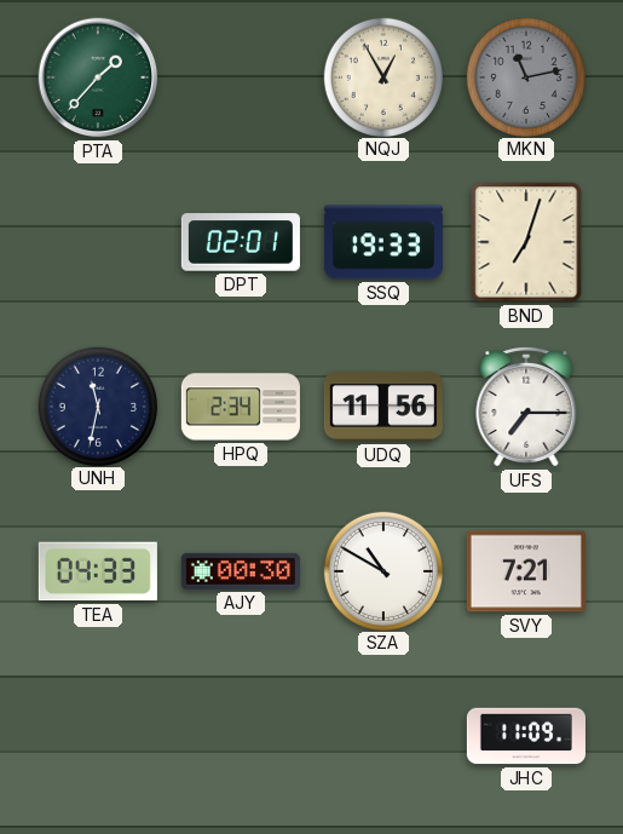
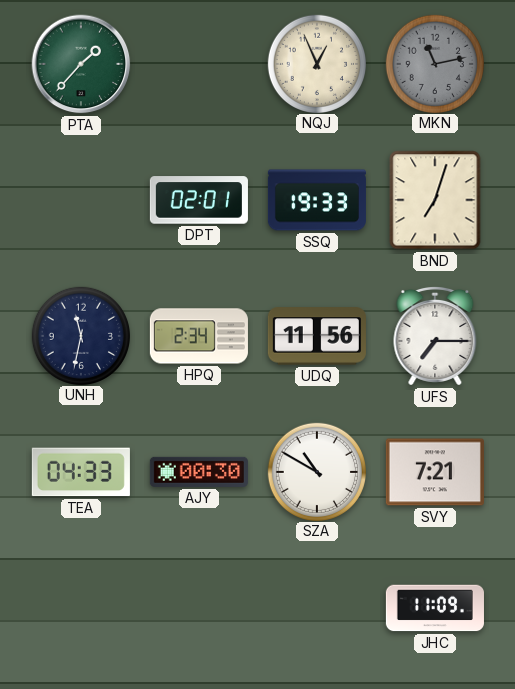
NQJ: 12:55 -> 12:56
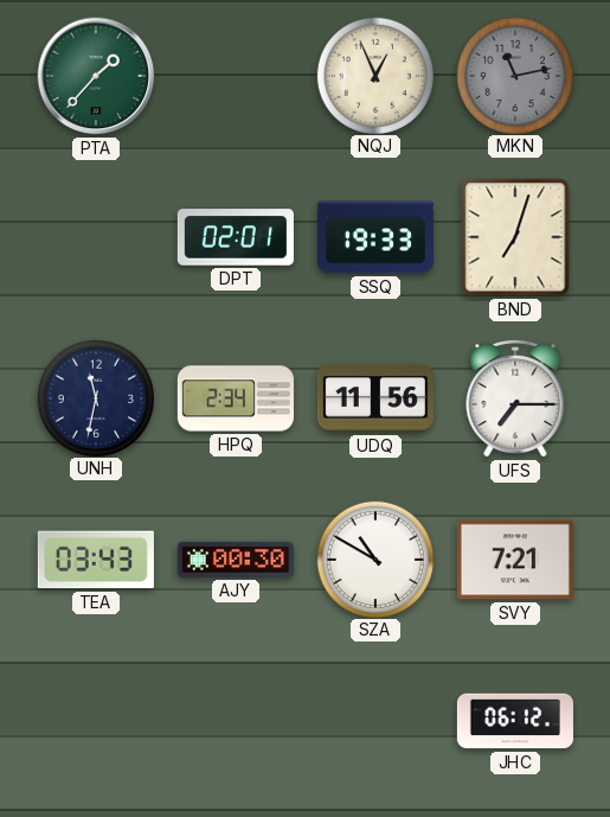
TEA: 04:33 -> 03:43
JHC: 11:09 -> 06:12
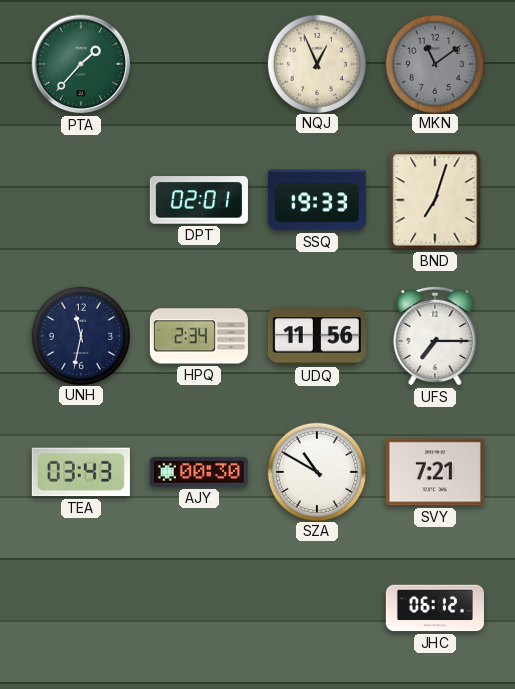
MKN: 11:13 -> 11:09
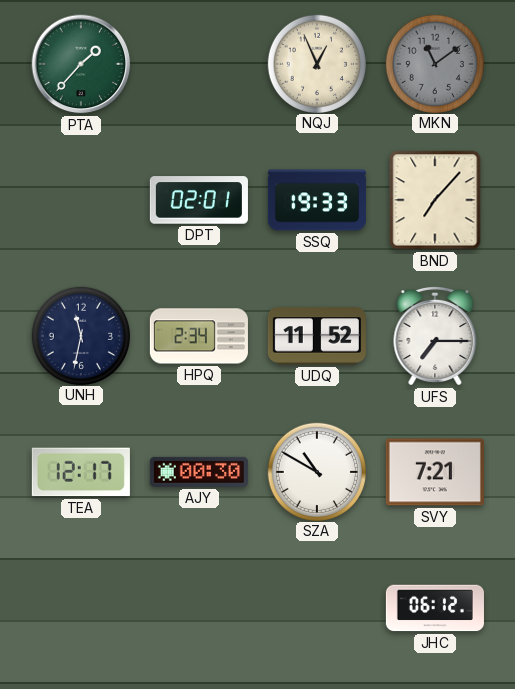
BND: 7:03 -> 7:07
UDQ: 11:56 -> 11:52
TEA: 03:43 -> 12:17
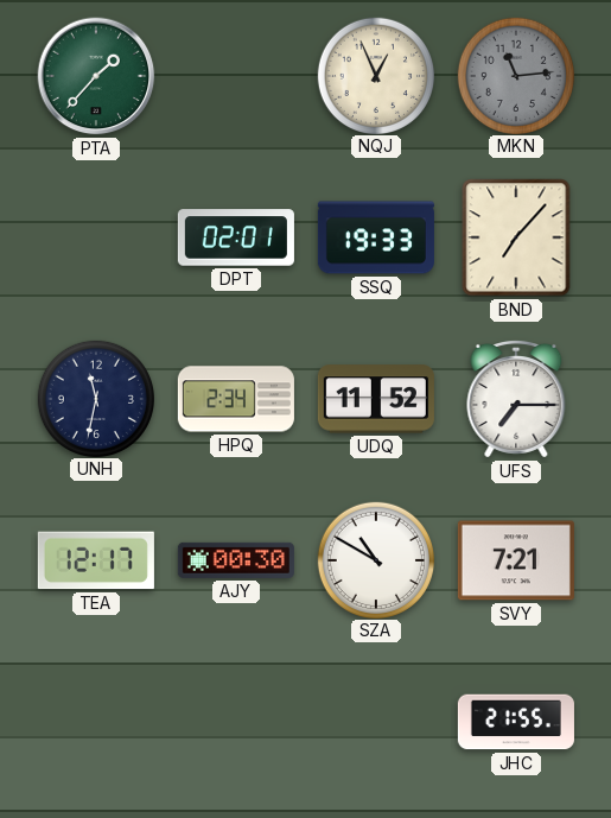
MKN: 11:09 -> 11:14
JHC: 06:12 -> 21:55
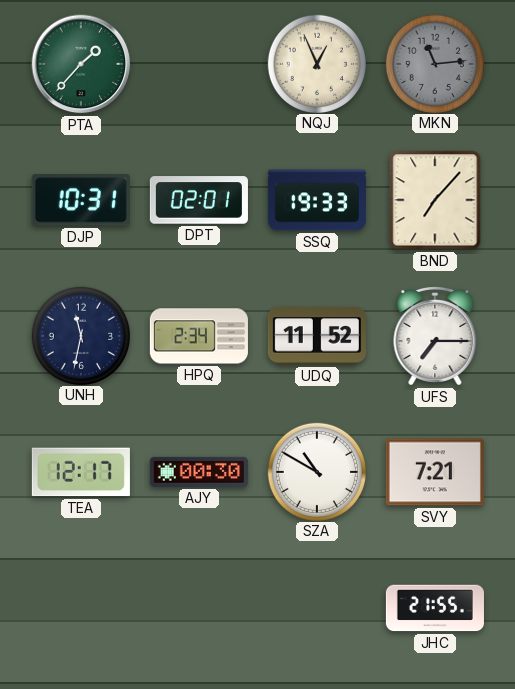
DJP: none -> 10:31
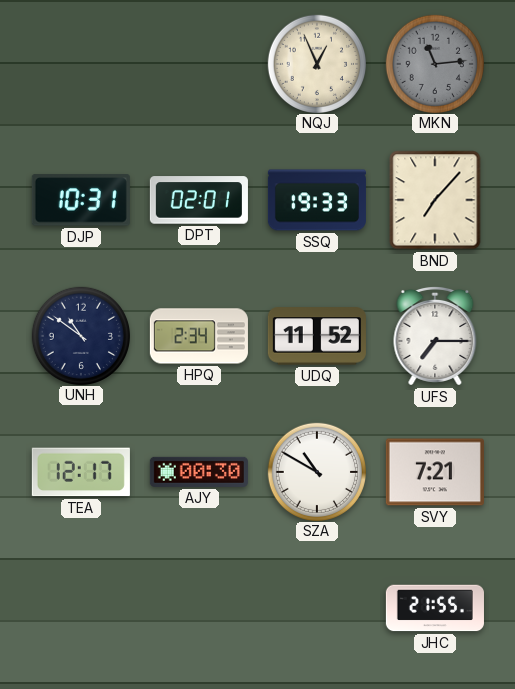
PTA: 1:37 -> none
UNH: 11:32 -> 10:51
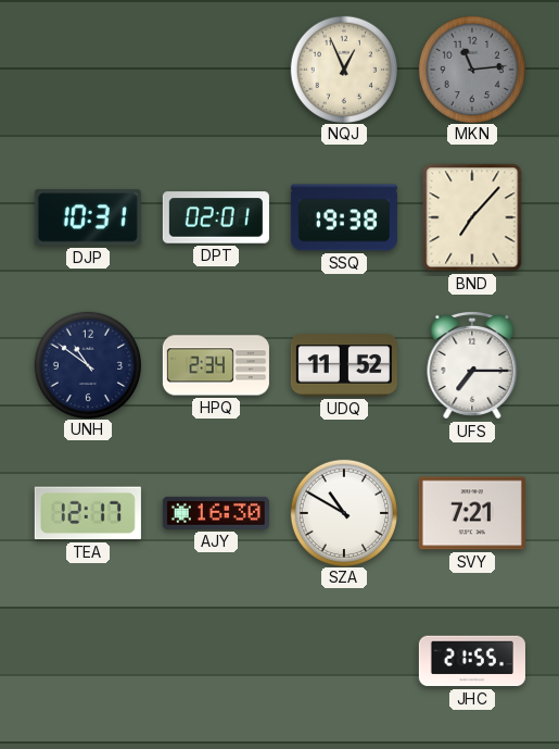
SSQ: 19:33 -> 19:38
AJY: 00:30 -> 16:30
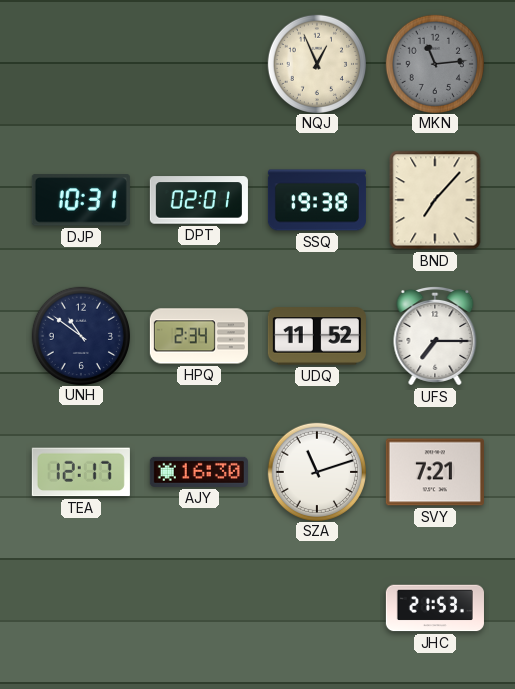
SZA: 10:50 -> 11:12
JHC: 21:55 -> 21:53
